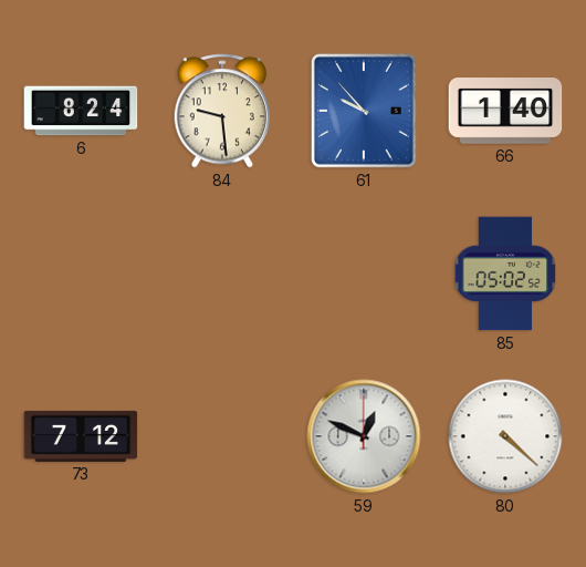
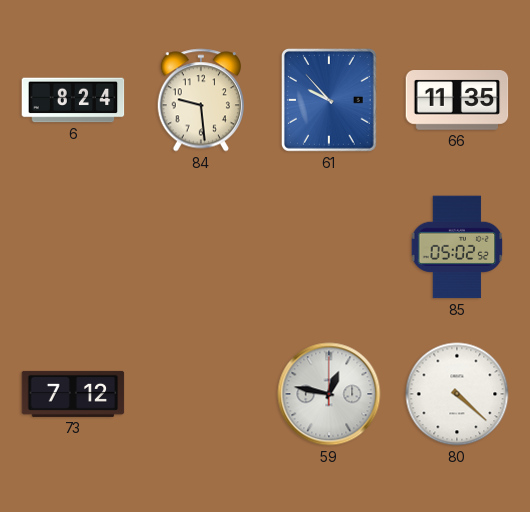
66: 1:40 -> 11:35
59: 12:49 -> 12:47
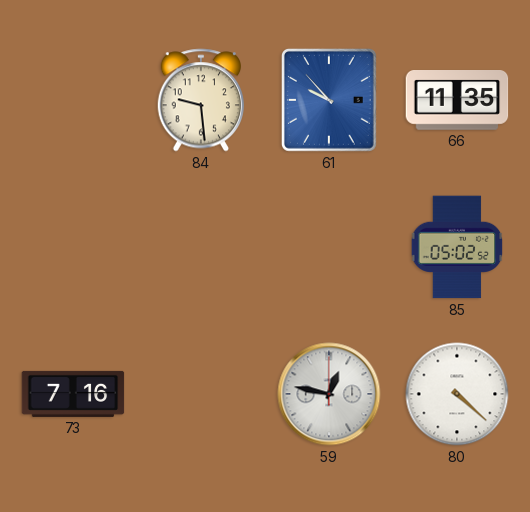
6: 8:24 -> none
73: 7:12 -> 7:16
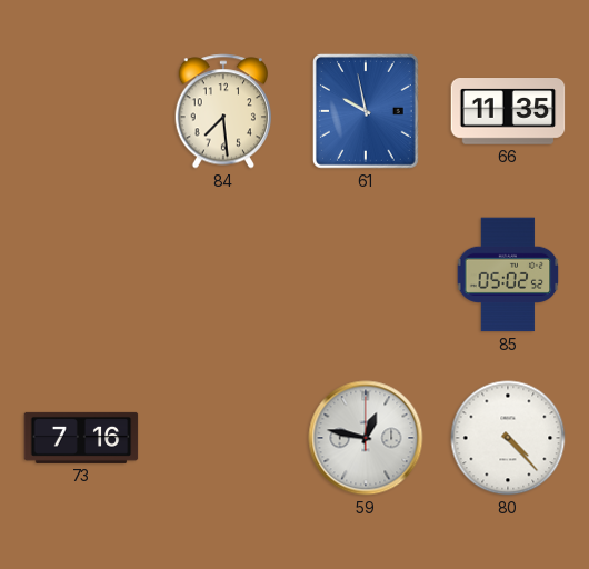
84: 9:29 -> 7:29
61: 9:53 -> 9:58
80: 4:22 -> 4:23
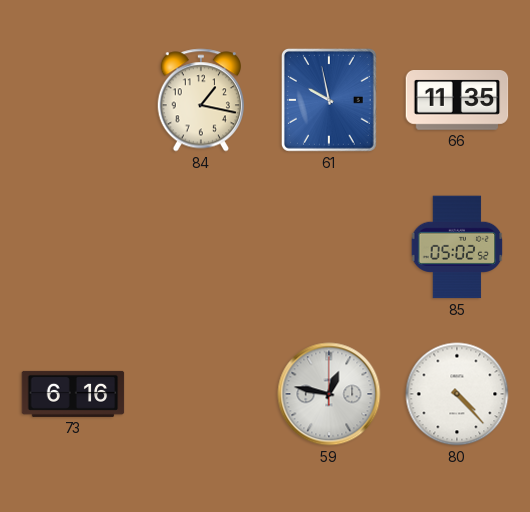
84: 7:29 -> 1:17
73: 7:16 -> 6:16
